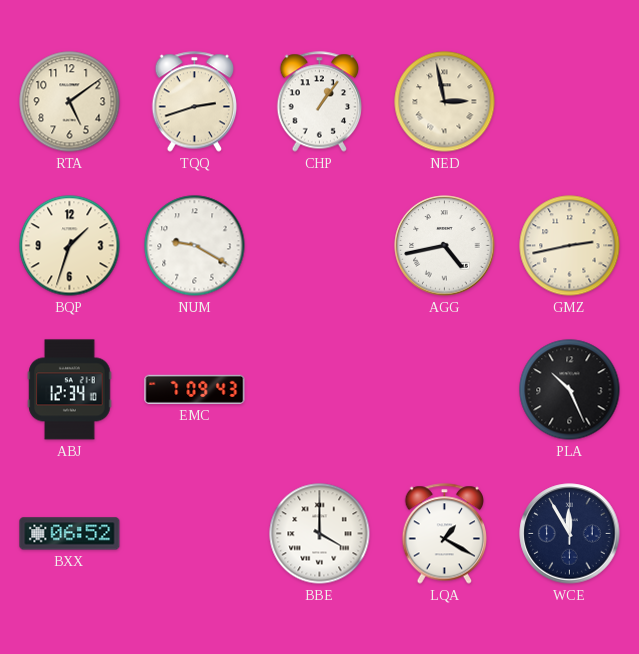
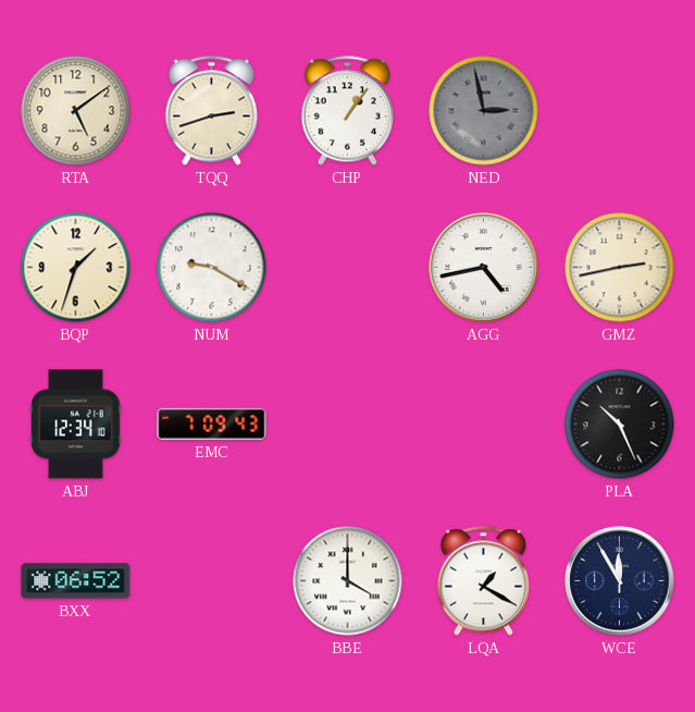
NED dial: cream -> grey
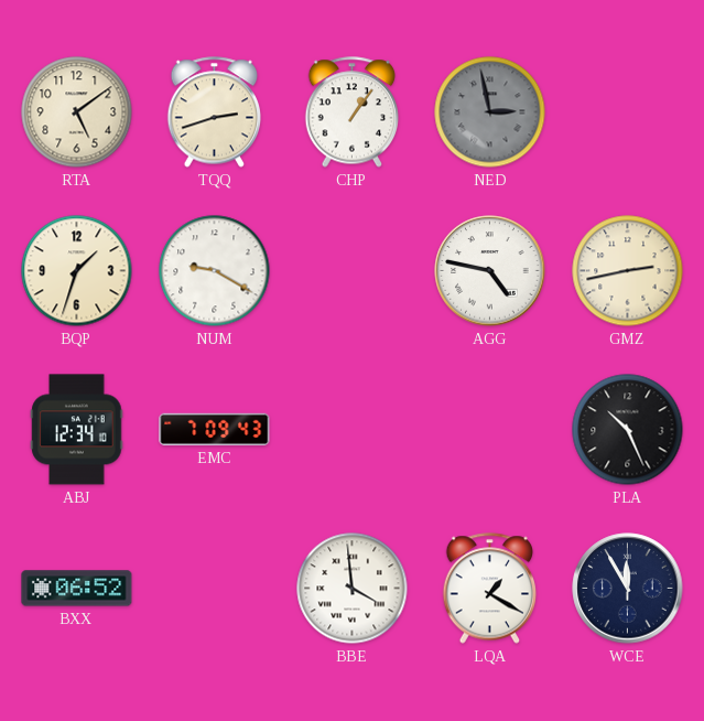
AGG: 4:43 -> 4:47
BBE: 4:00 -> 3:59
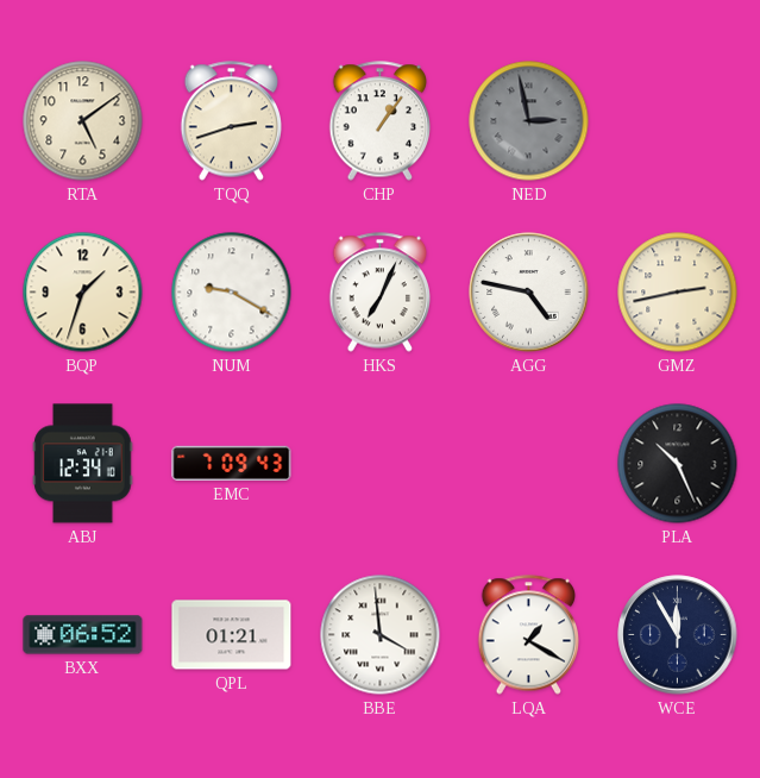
HKS: none -> 7:04
QPL: none -> 01:21
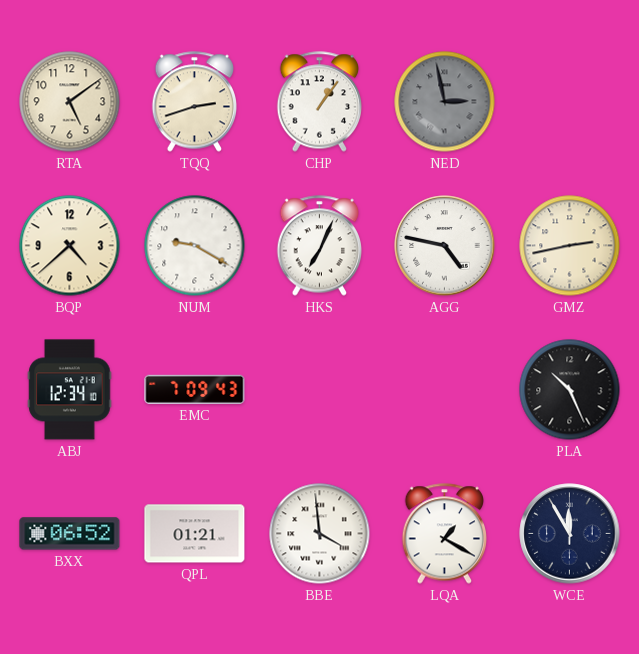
BQP: 1:33 -> 4:38
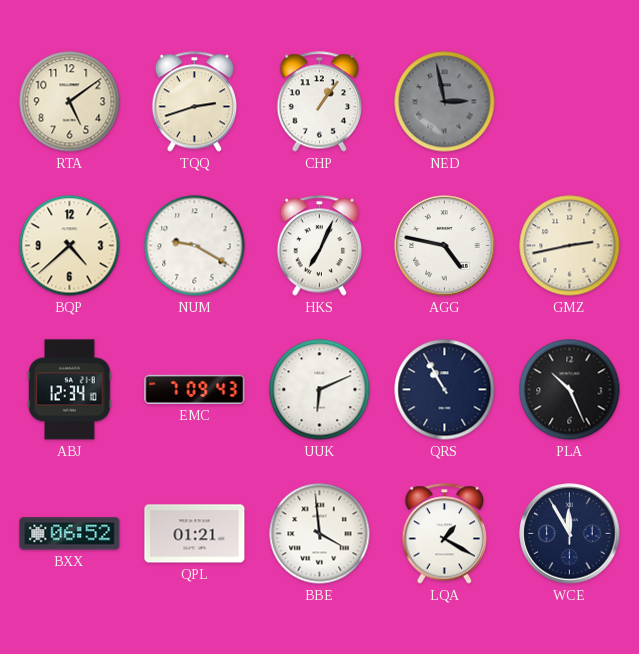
UUK: none -> 6:11
QRS: none -> 10:55
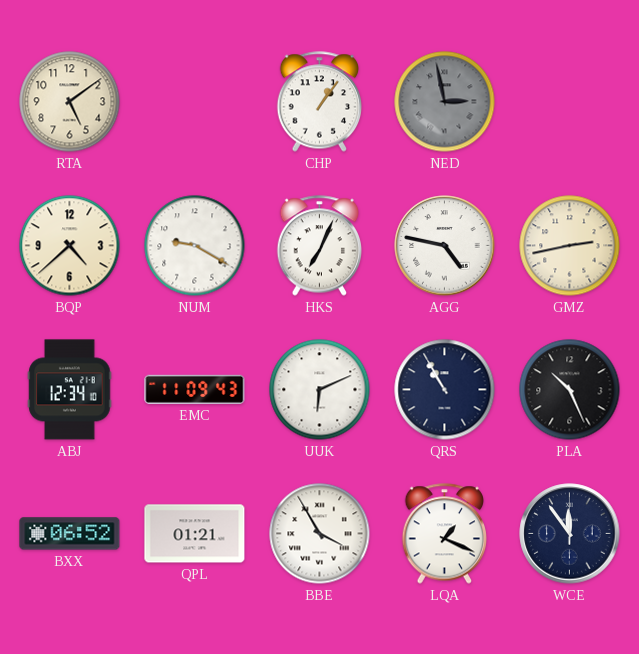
TQQ: 2:42 -> none
EMC: 7:09 -> 11:09
BBE: 3:59 -> 3:55
LQA: 1:20 -> 1:19
WCE: 11:55 -> 11:54
